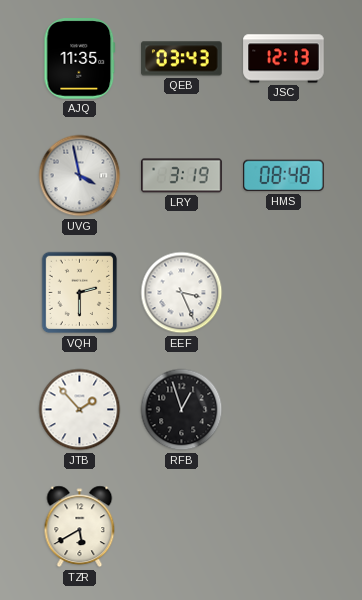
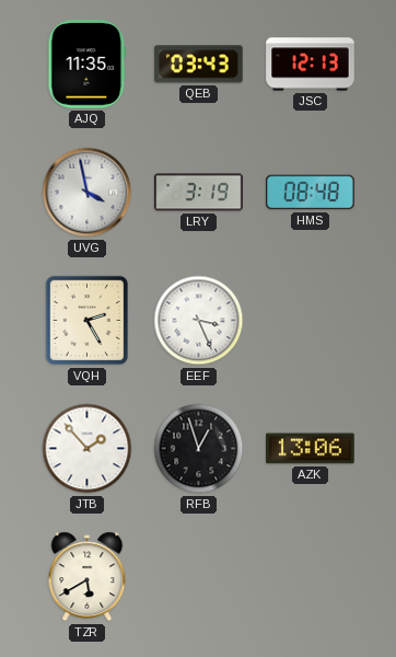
VQH: 2:30 -> 2:25
AZK: none -> 13:06
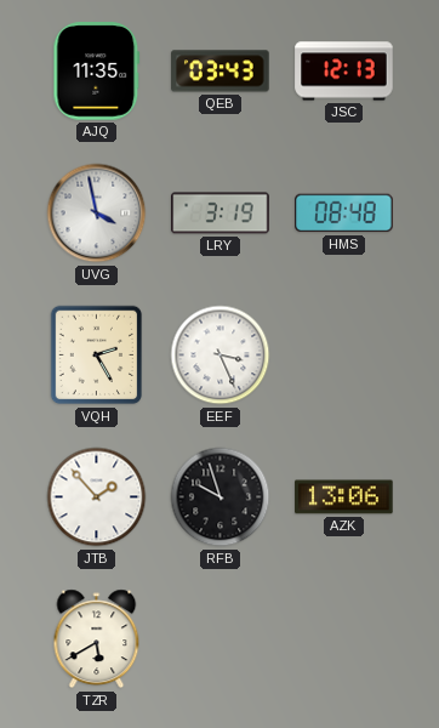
RFB: 12:57 -> 9:57
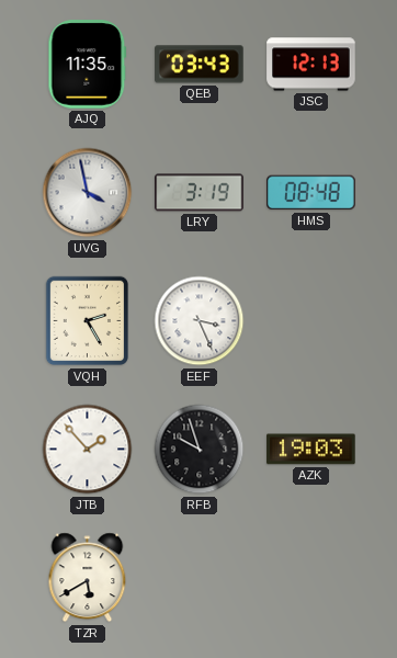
AZK: 13:06 -> 19:03
